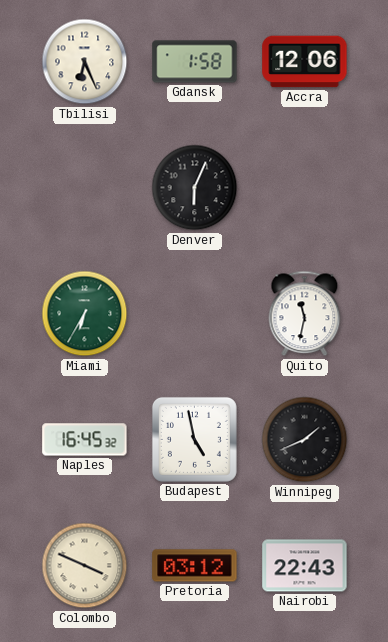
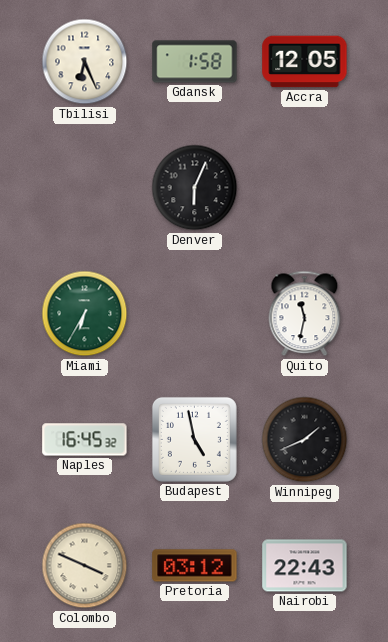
Accra: 12:06 -> 12:05
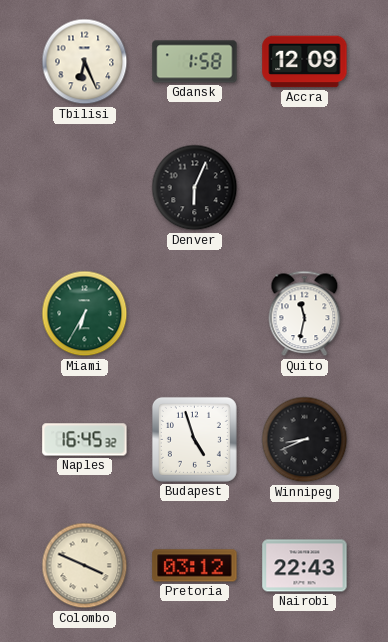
Accra: 12:05 -> 12:09
Budapest: 4:58 -> 4:57
Winnipeg: 1:41 -> 8:41
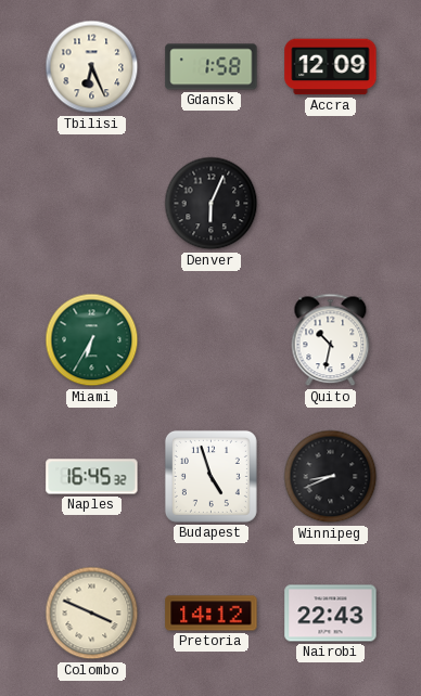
Quito: 11:32 -> 10:32
Pretoria: 03:12 -> 14:12
